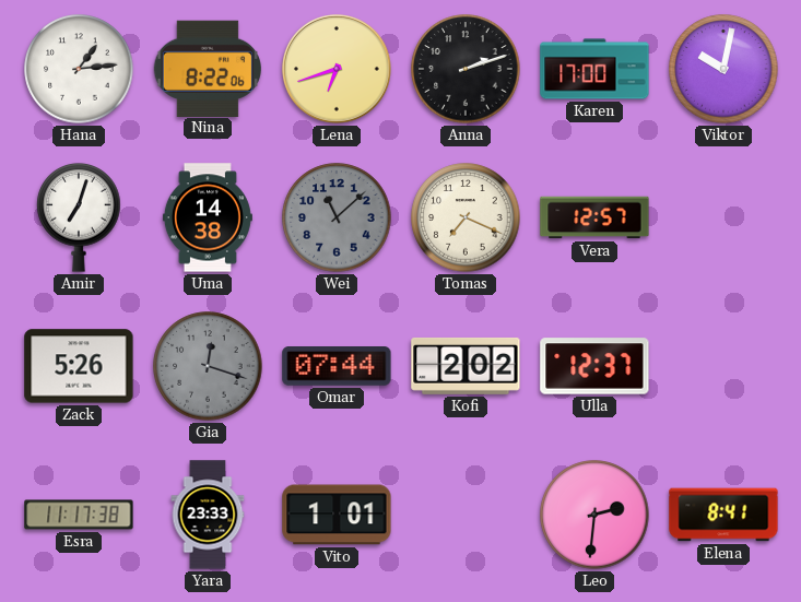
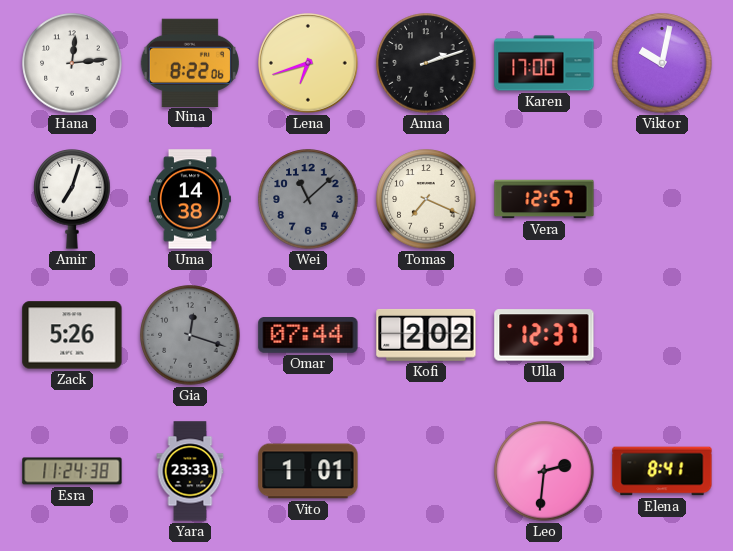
Hana: 1:14 -> 12:14
Esra: 11:17 -> 11:24
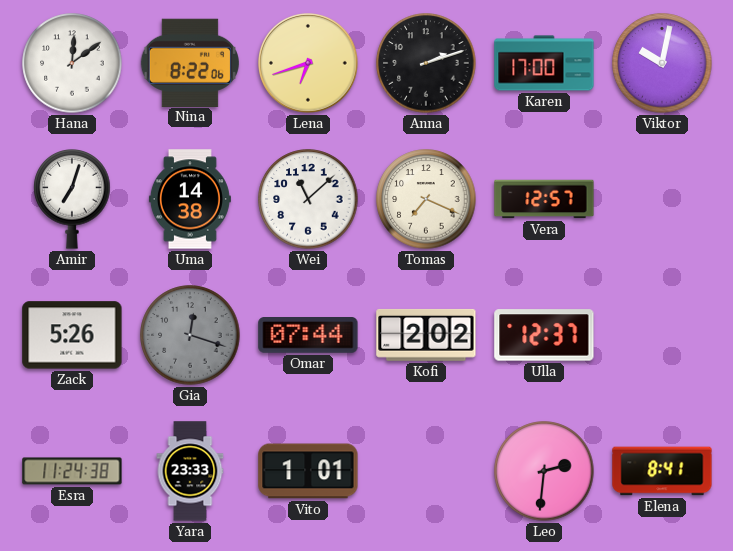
Hana: 12:14 -> 12:09
Wei dial: grey -> white
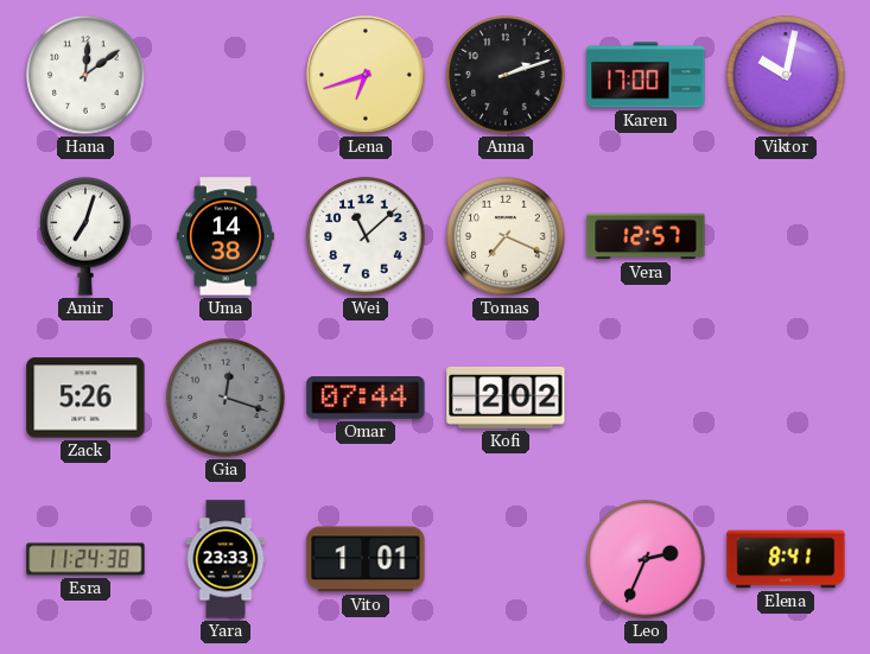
Nina: 8:22 -> none
Ulla: 12:37 -> none
Leo: 2:31 -> 2:34
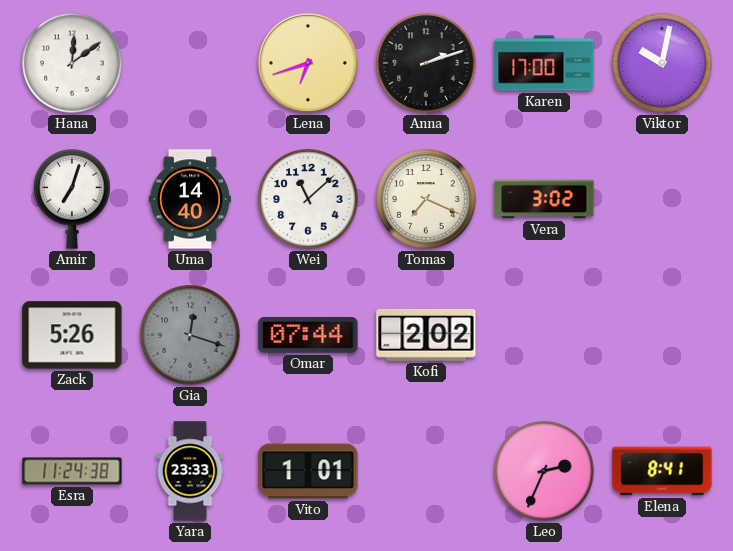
Uma: 14:38 -> 14:40
Vera: 12:57 -> 3:02
